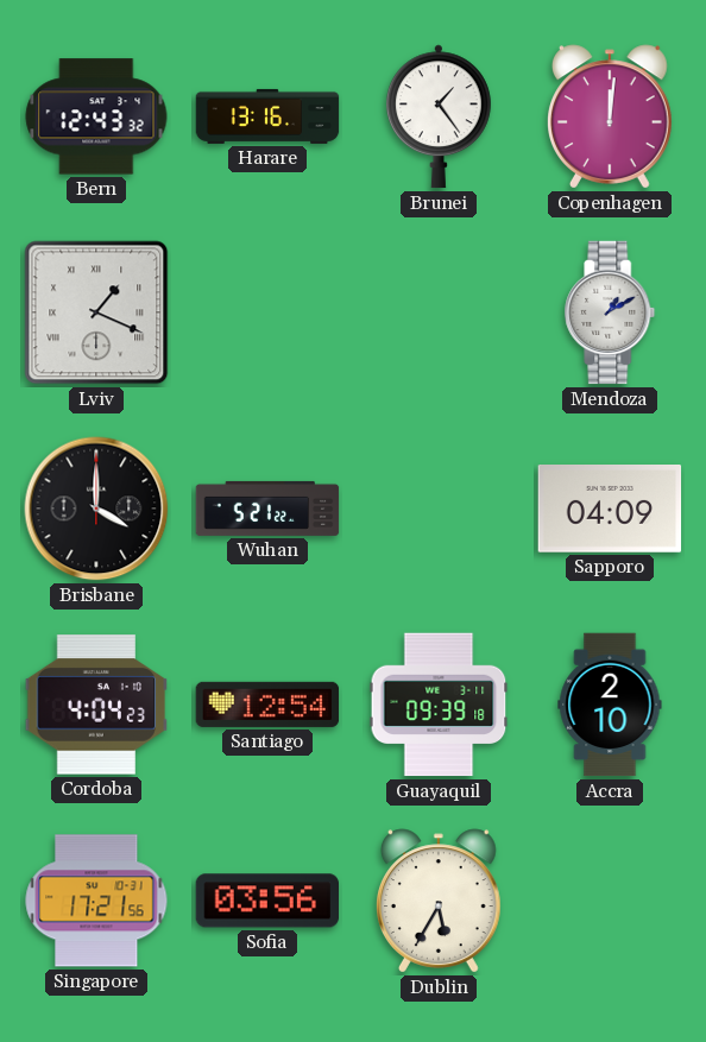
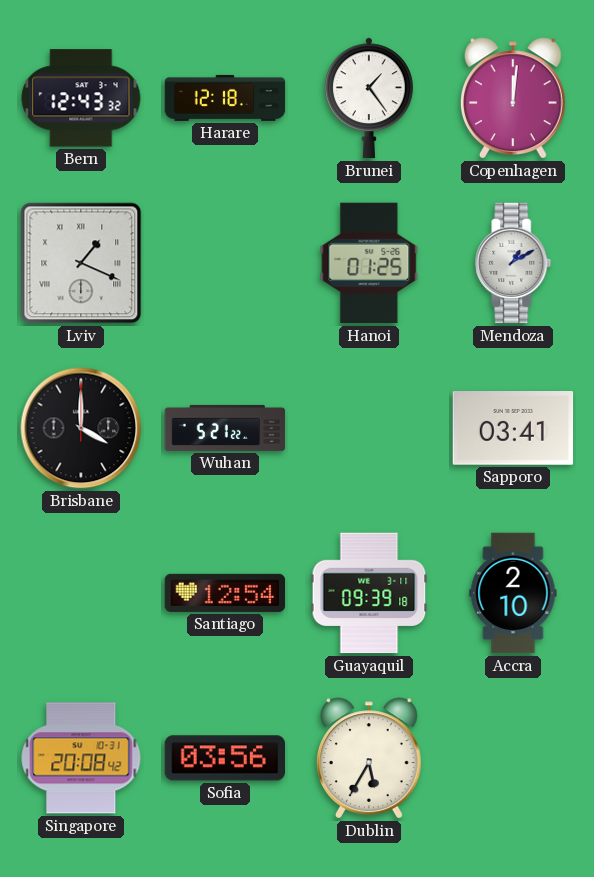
Harare: 13:16 -> 12:18
Hanoi: none -> 01:25
Sapporo: 04:09 -> 03:41
Cordoba: 4:04 -> none
Singapore: 17:21 -> 20:08
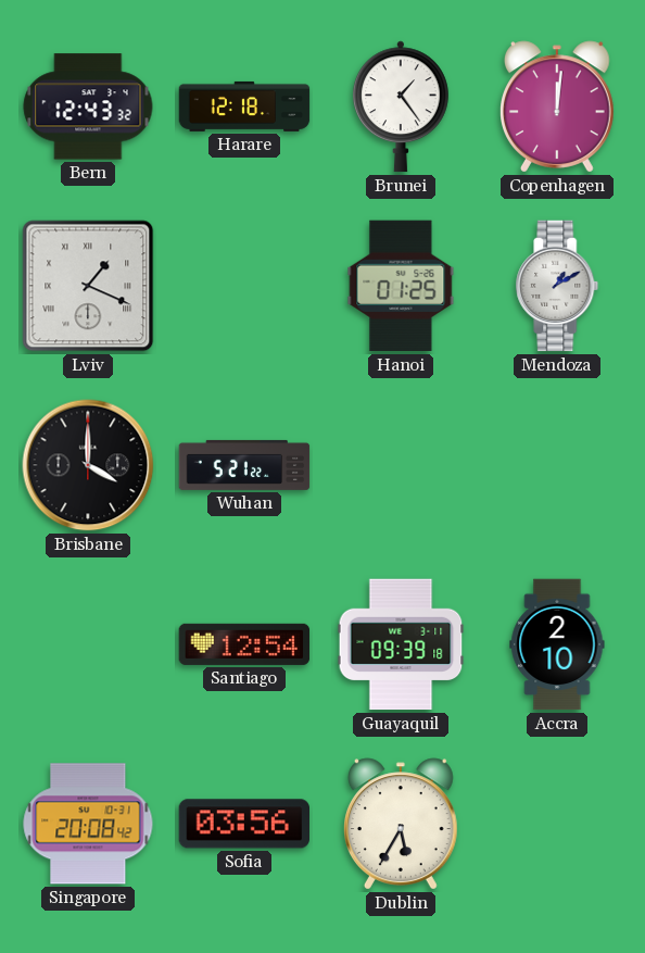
Sapporo: 03:41 -> none
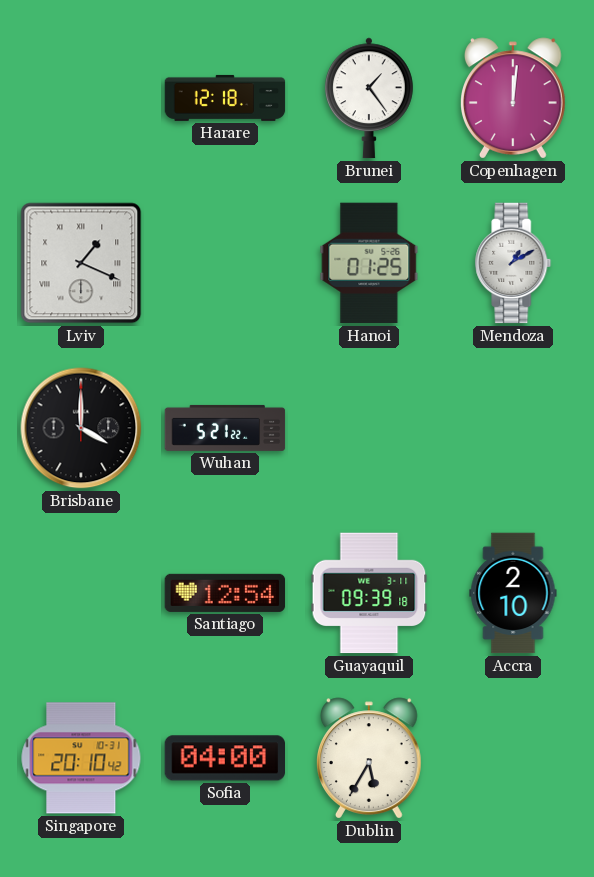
Bern: 12:43 -> none
Singapore: 20:08 -> 20:10
Sofia: 03:56 -> 04:00
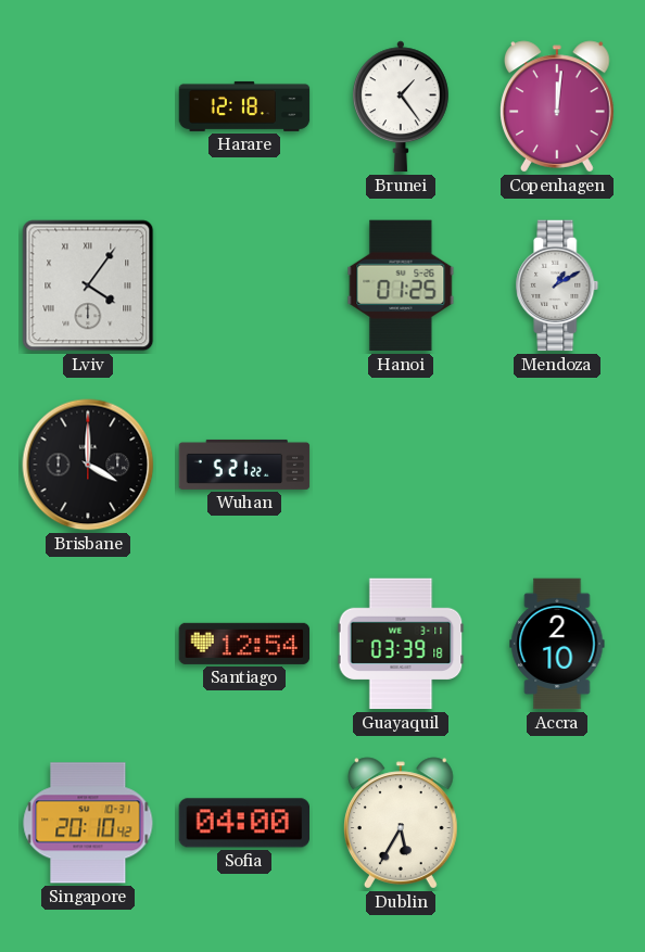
Lviv: 1:19 -> 4:06
Guayaquil: 09:39 -> 03:39
